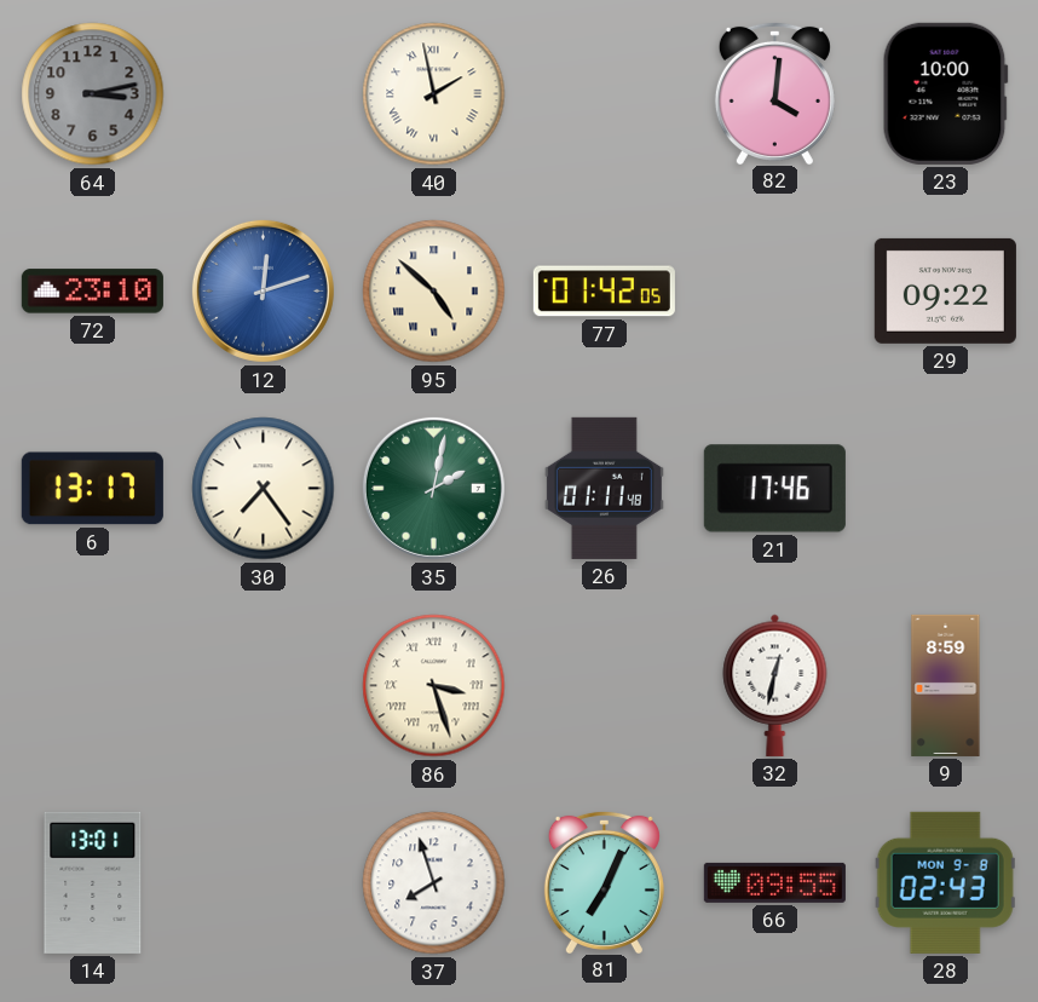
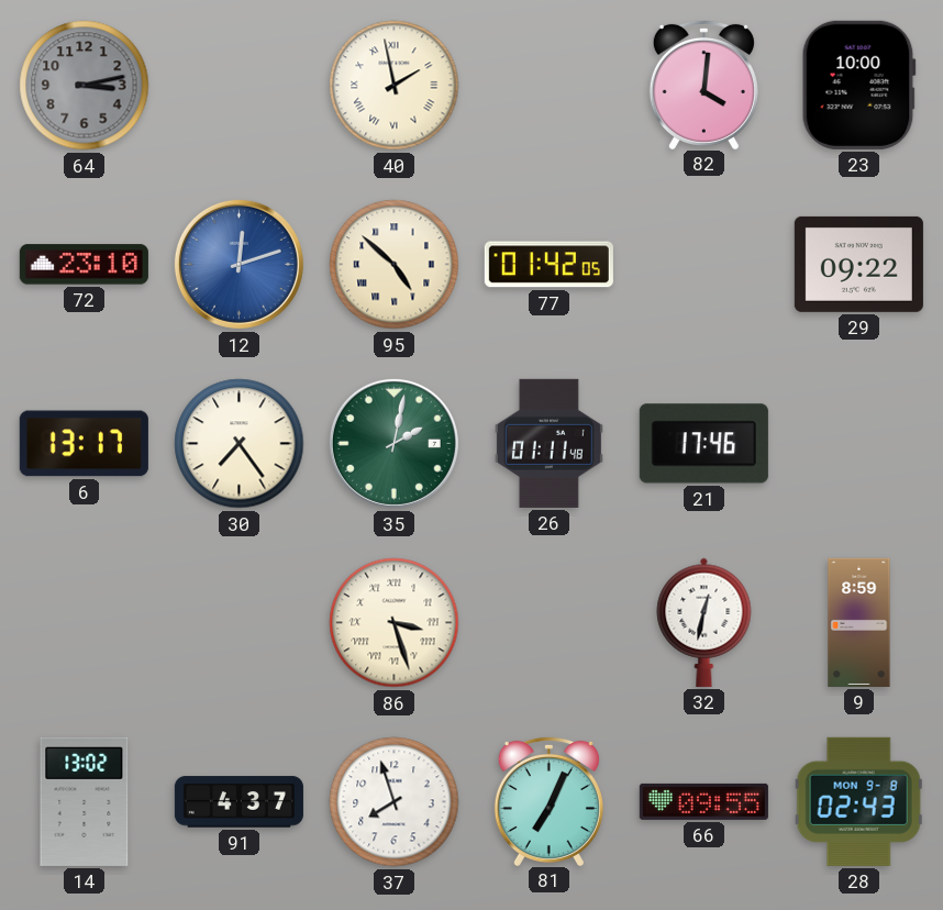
14: 13:01 -> 13:02
91: none -> 4:37
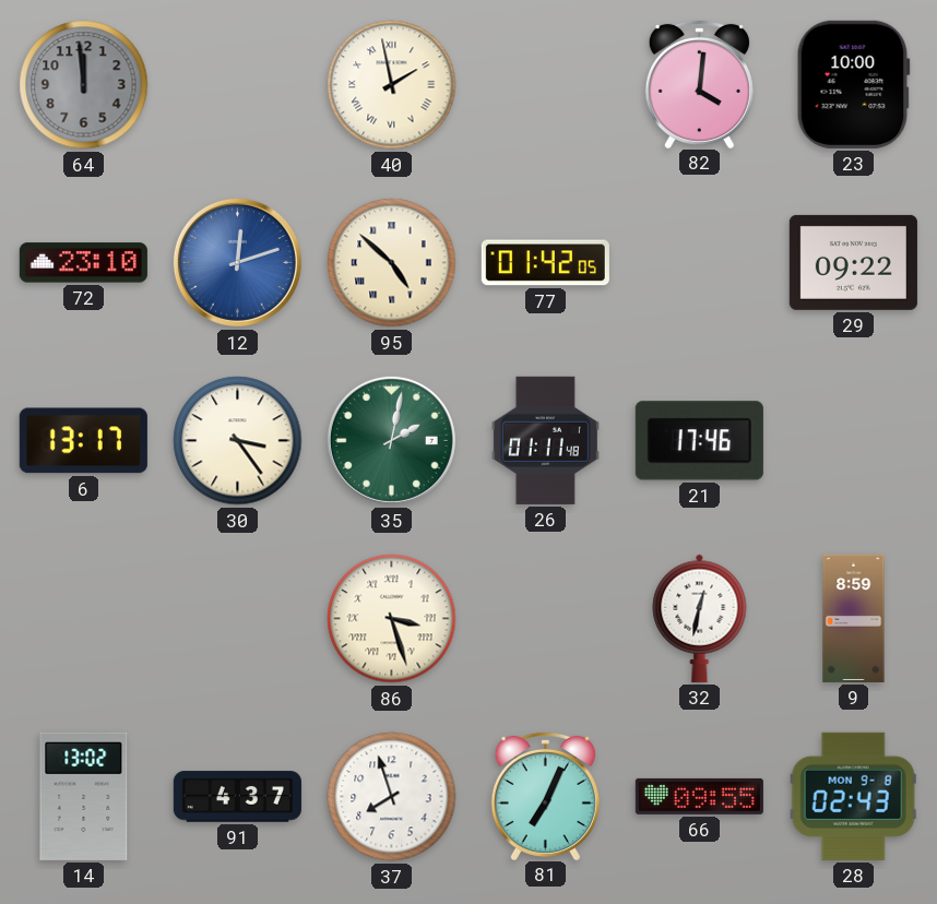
64: 3:13 -> 11:59
30: 7:24 -> 3:24
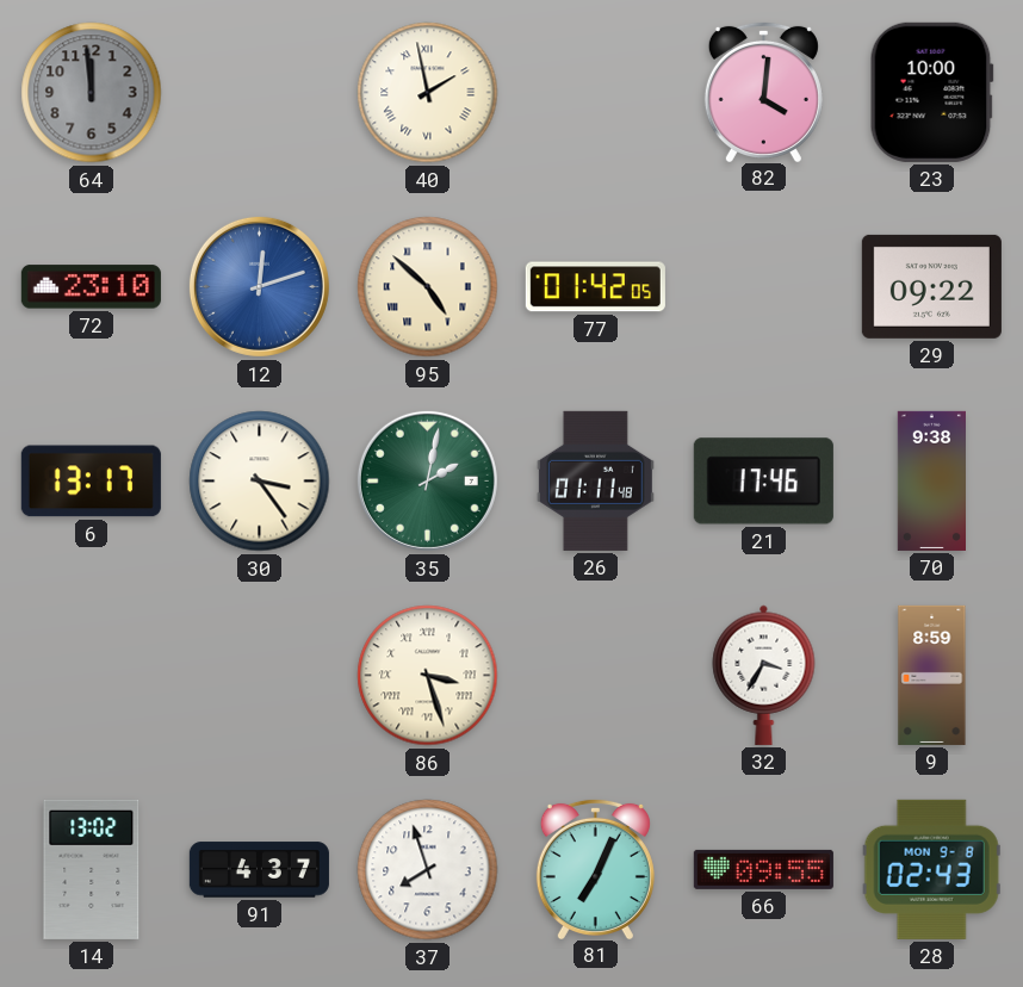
70: none -> 9:38
32: 12:32 -> 3:35
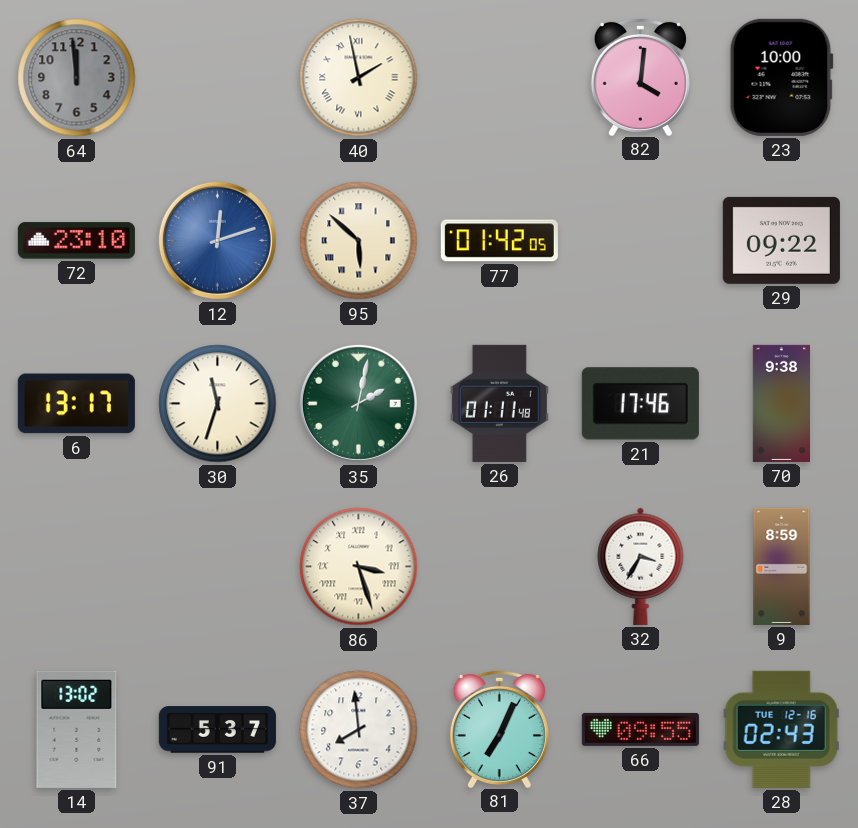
95: 4:52 -> 5:52
30: 3:24 -> 11:33
91: 4:37 -> 5:37
37: 7:57 -> 7:59
28 date: MON 9-8 -> TUE 12-16
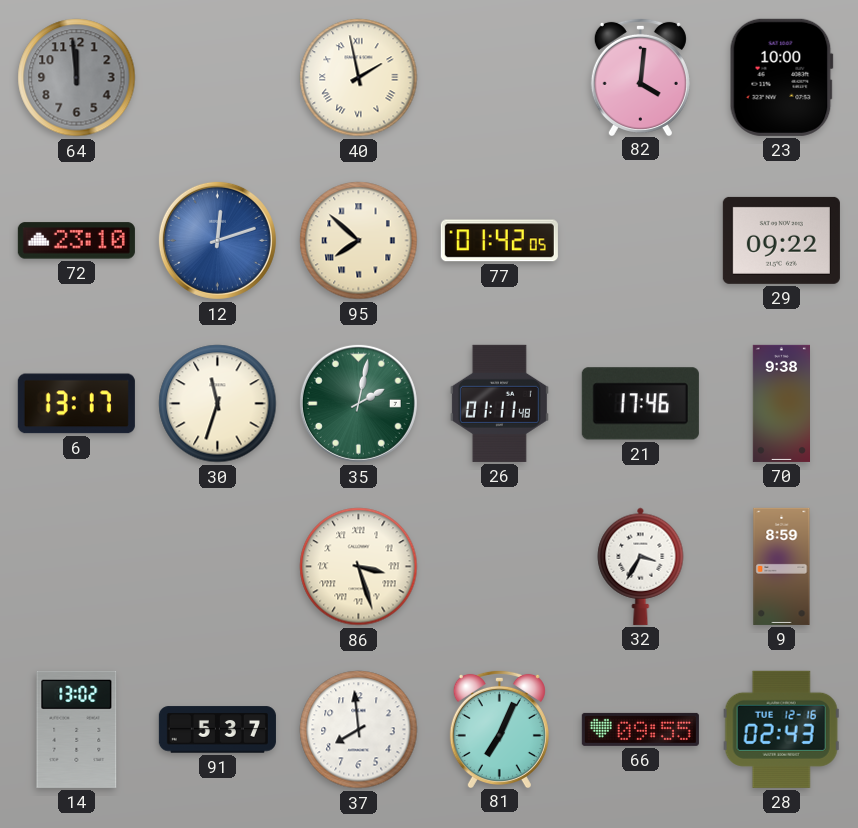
95: 5:52 -> 7:52
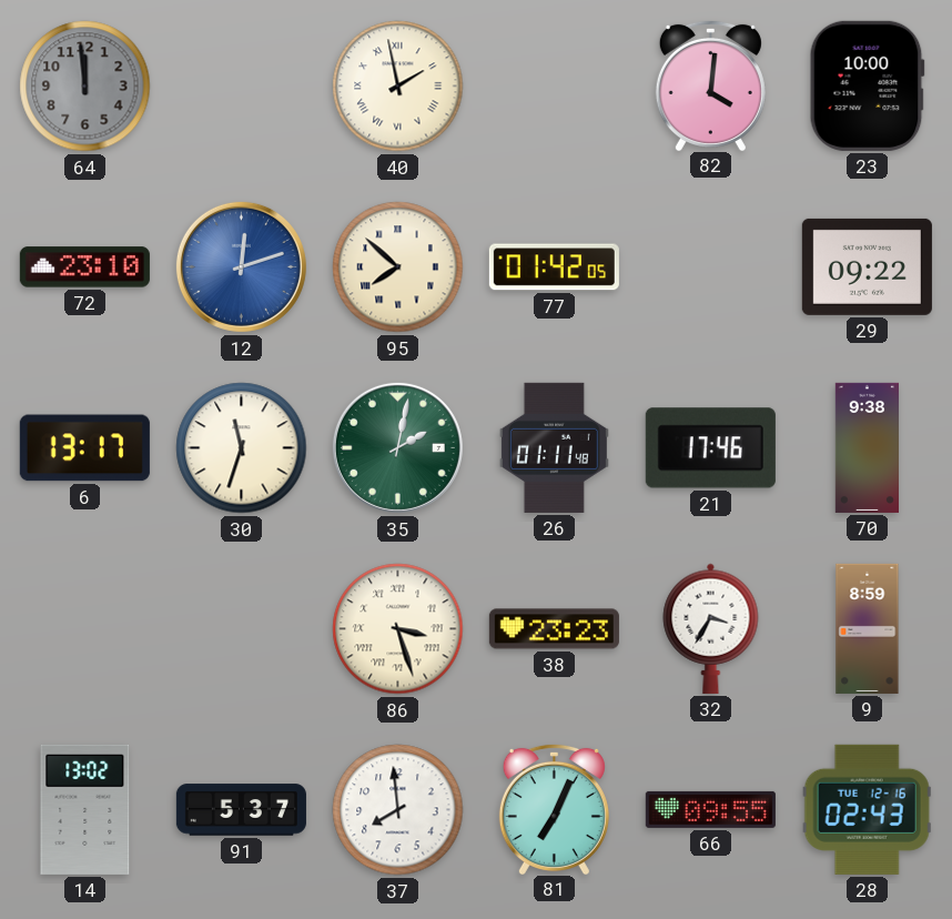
38: none -> 23:23
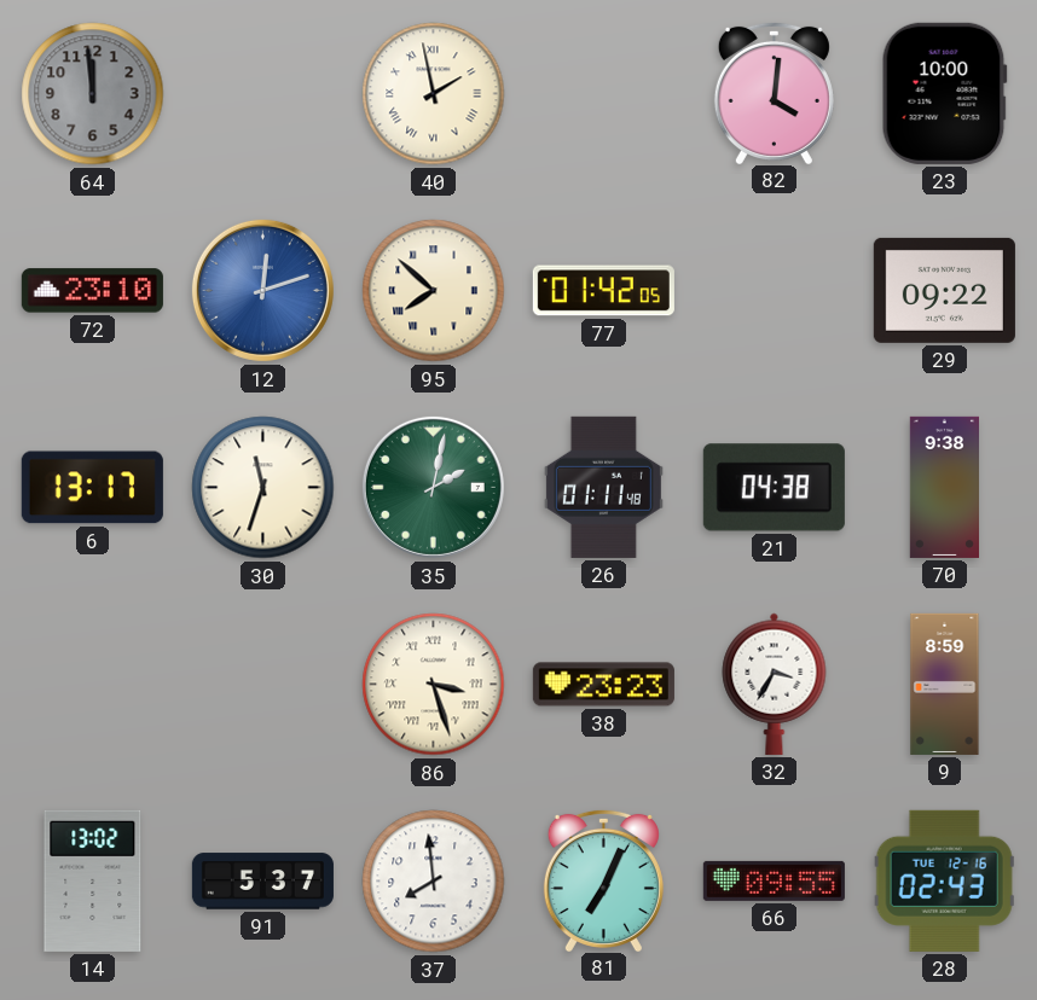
21: 17:46 -> 04:38
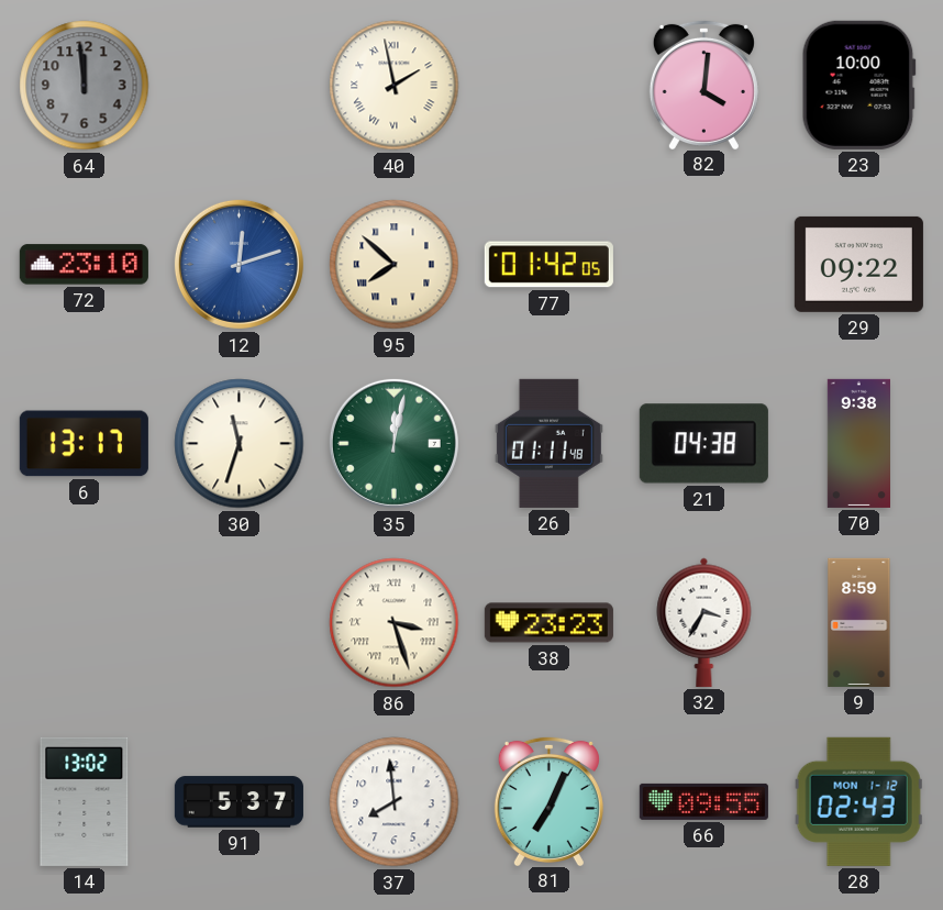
35: 2:02 -> 12:02
28 date: TUE 12-16 -> MON 1-12
